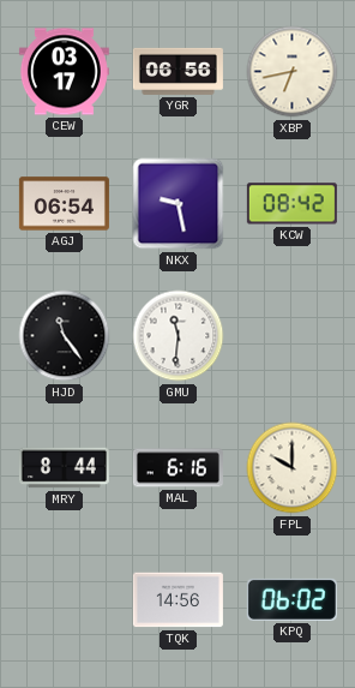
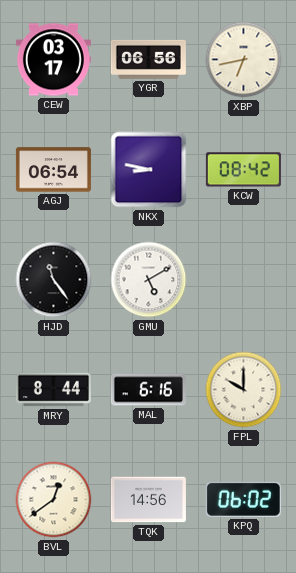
NKX: 9:28 -> 8:47
GMU: 11:31 -> 5:10
BVL: none -> 12:39
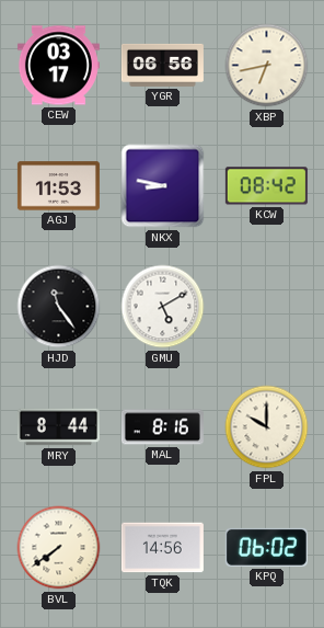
AGJ: 06:54 -> 11:53
MAL: 6:16 -> 8:16
BVL: 12:39 -> 7:39
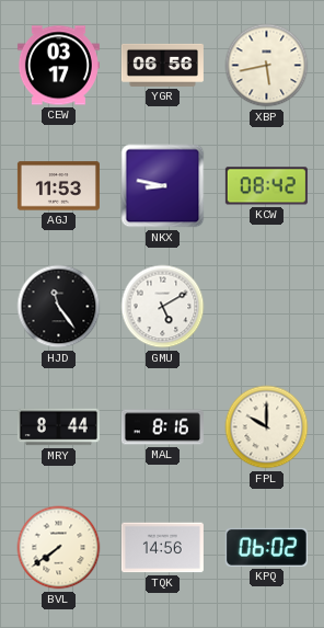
XBP: 6:43 -> 5:43
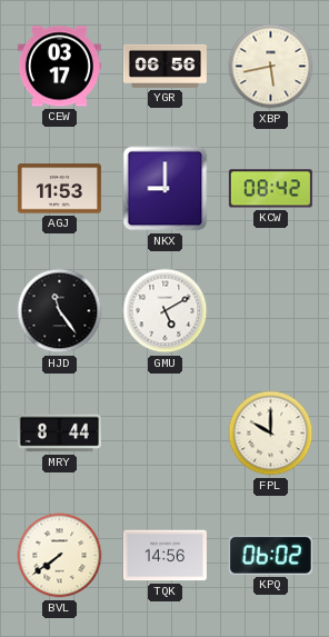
NKX: 8:47 -> 9:00
MAL: 8:16 -> none
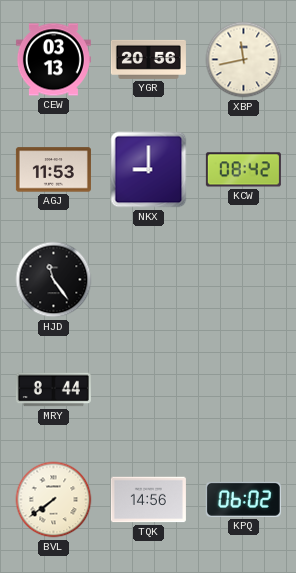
CEW: 03:17 -> 03:13
YGR: 06:56 -> 20:56
XBP: 5:43 -> 11:43
GMU: 5:10 -> none
FPL: 10:00 -> none
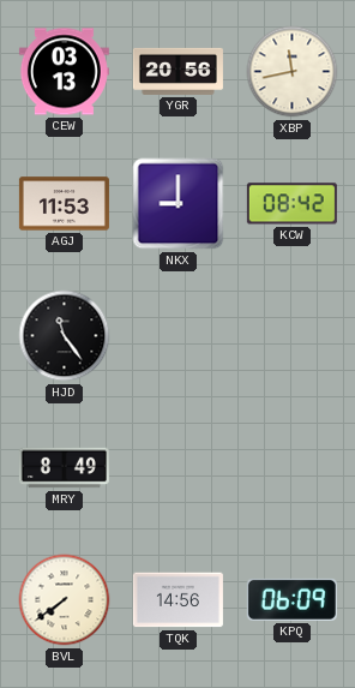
MRY: 8:44 -> 8:49
KPQ: 06:02 -> 06:09
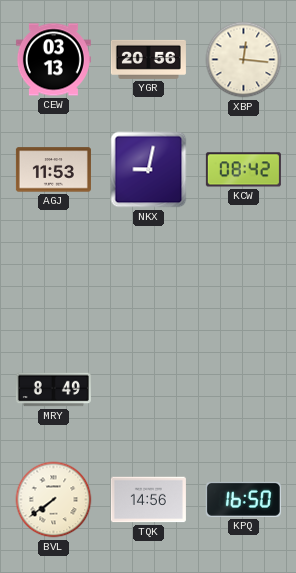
XBP: 11:43 -> 12:16
NKX: 9:00 -> 9:02
HJD: 11:24 -> none
KPQ: 06:09 -> 16:50
